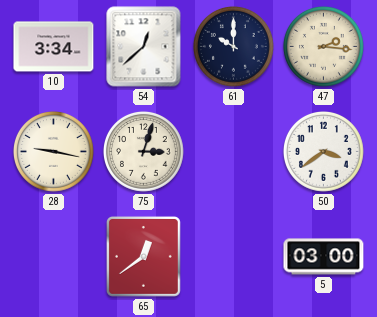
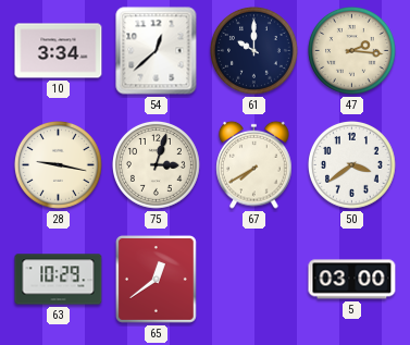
67: none -> 7:40
63: none -> 10:29
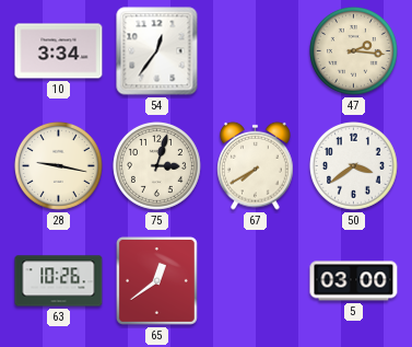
54: 12:38 -> 12:36
61: 10:00 -> none
63: 10:29 -> 10:26
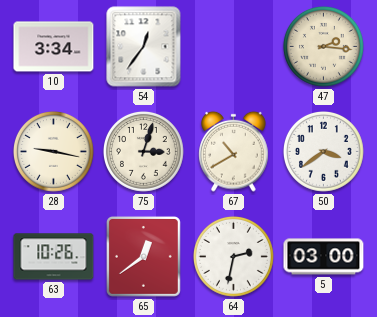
67: 7:40 -> 10:40
64: none -> 2:32
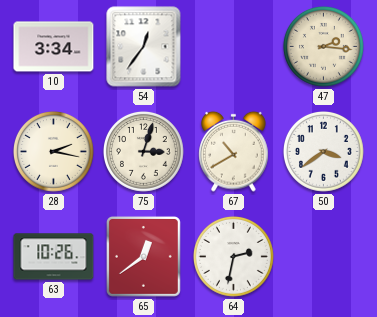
28: 9:17 -> 2:17
5: 03:00 -> none
